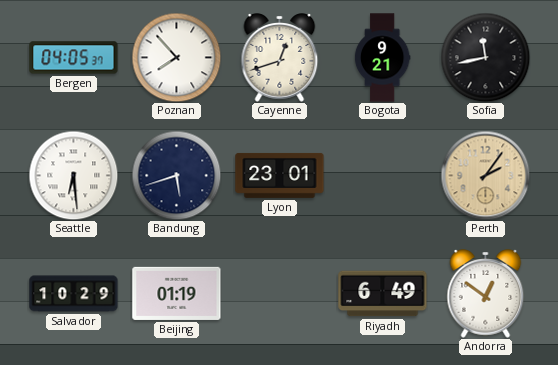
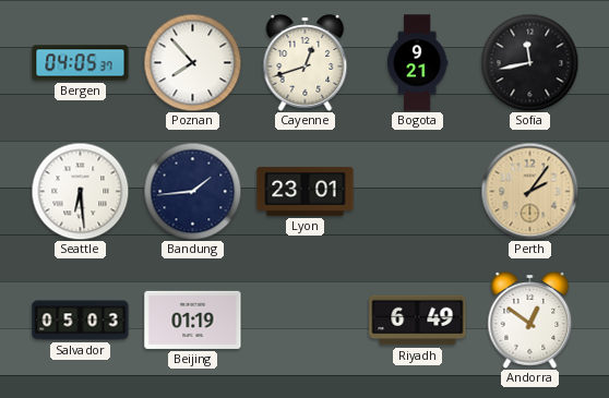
Bandung: 5:42 -> 1:44
Salvador: 10:29 -> 05:03
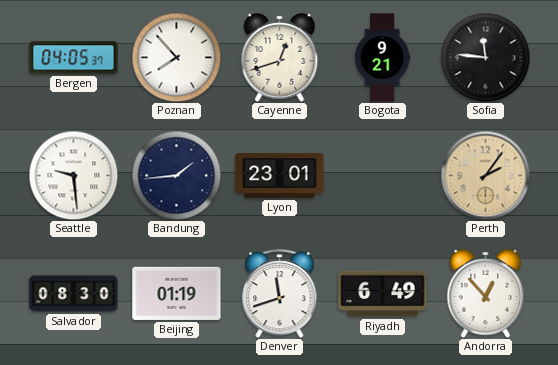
Sofia: 11:43 -> 11:46
Seattle: 6:29 -> 9:29
Salvador: 05:03 -> 08:30
Denver: none -> 11:42
Andorra: 12:51 -> 12:53
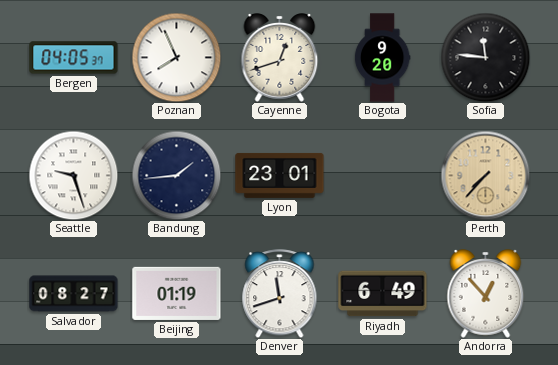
Poznan: 7:53 -> 7:56
Bogota: 9:21 -> 9:20
Seattle: 9:29 -> 9:27
Perth: 2:06 -> 7:37
Salvador: 08:30 -> 08:27
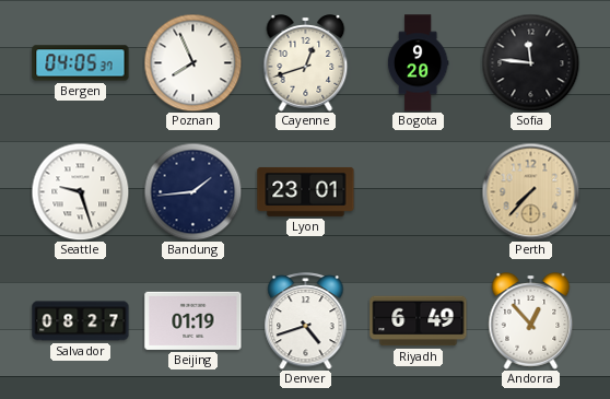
Denver: 11:42 -> 4:42
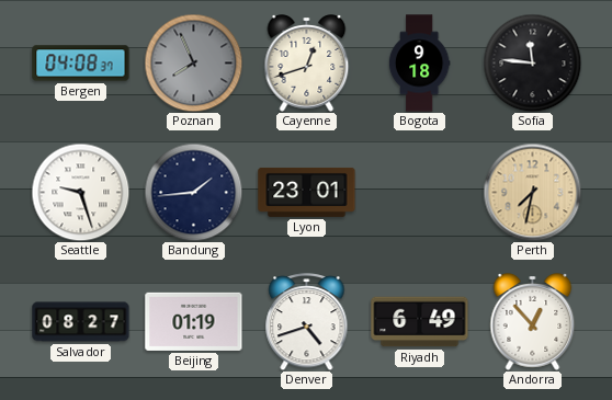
Bergen: 04:05 -> 04:08
Poznan dial: white -> grey
Bogota: 9:20 -> 9:18
Perth: 7:37 -> 7:32
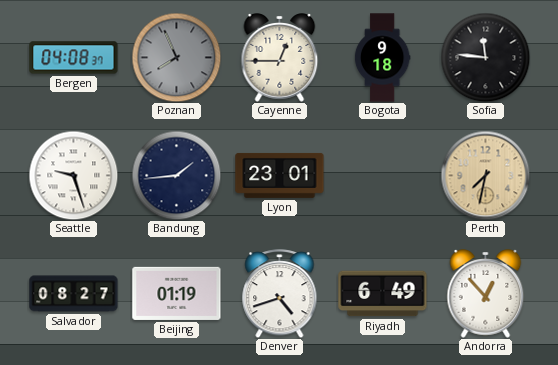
Cayenne: 12:42 -> 12:45
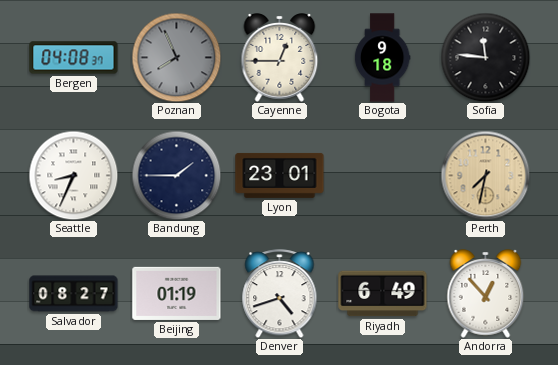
Seattle: 9:27 -> 8:34
Bandung: 1:44 -> 1:45
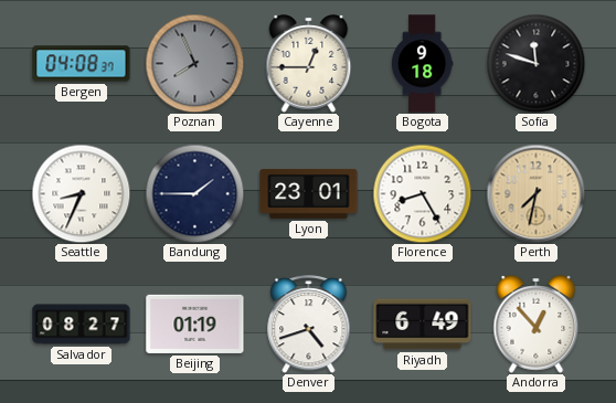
Sofia: 11:46 -> 11:48
Florence: none -> 8:25
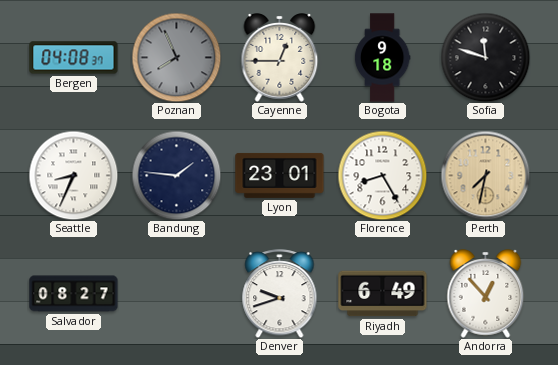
Bandung: 1:45 -> 1:46
Beijing: 01:19 -> none
Denver: 4:42 -> 9:42
